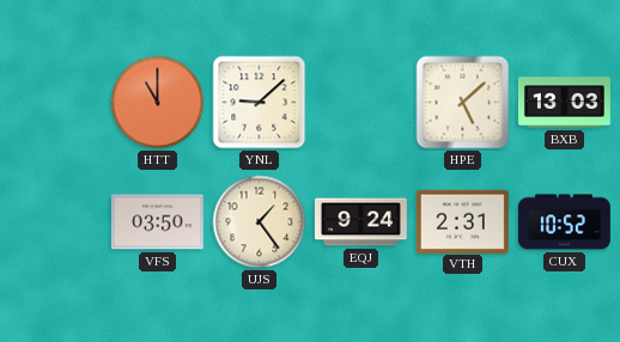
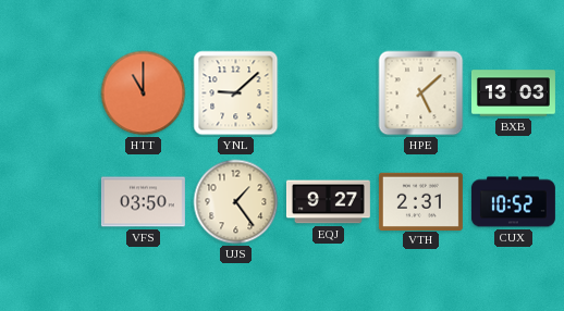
EQJ: 9:24 -> 9:27
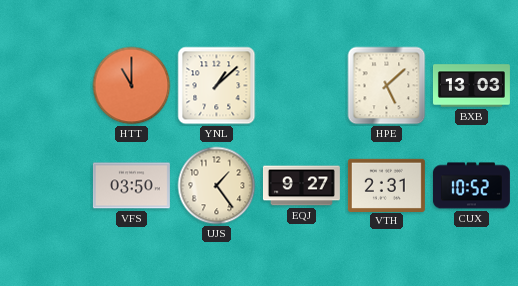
YNL: 9:08 -> 1:08
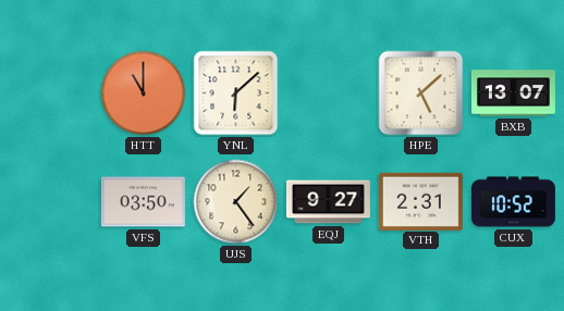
YNL: 1:08 -> 6:08
BXB: 13:03 -> 13:07
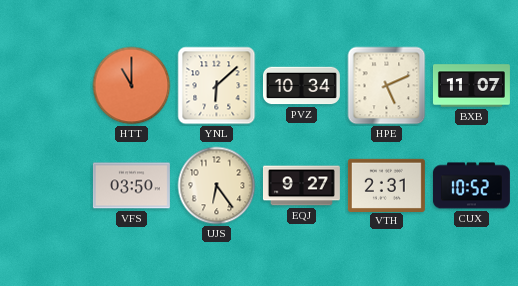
PVZ: none -> 10:34
HPE: 5:08 -> 5:11
BXB: 13:07 -> 11:07
UJS: 1:24 -> 6:24
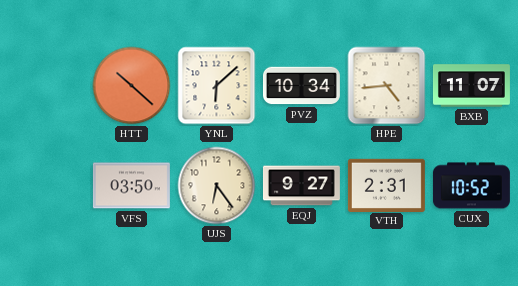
HTT: 11:00 -> 10:22
HPE: 5:11 -> 4:44
